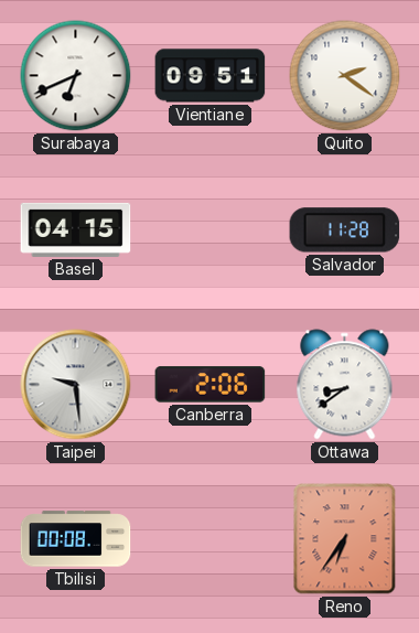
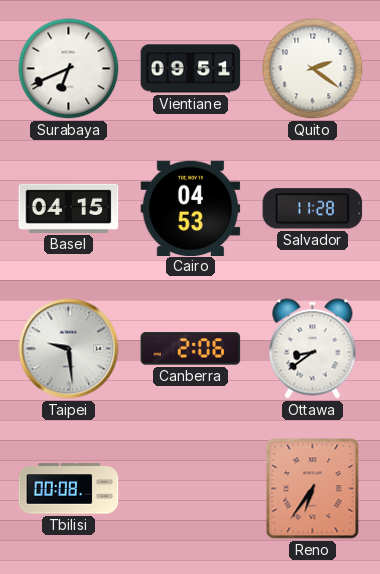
Cairo: none -> 04:53
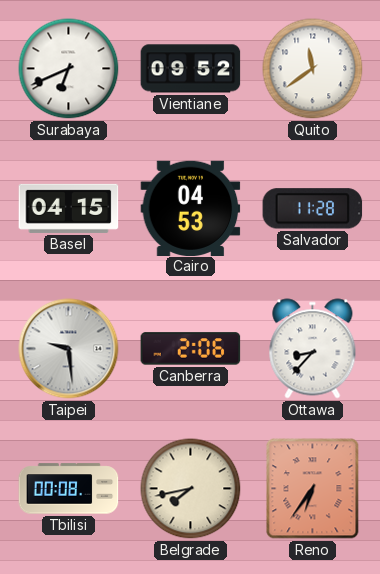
Vientiane: 09:51 -> 09:52
Quito: 2:21 -> 11:39
Ottawa: 8:39 -> 8:37
Belgrade: none -> 7:43
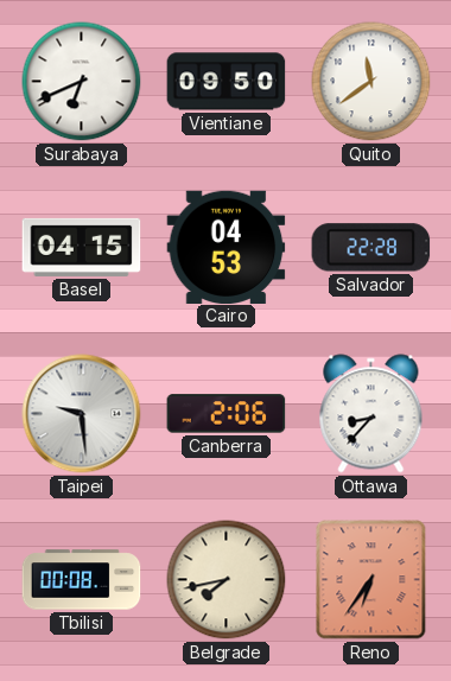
Vientiane: 09:52 -> 09:50
Salvador: 11:28 -> 22:28
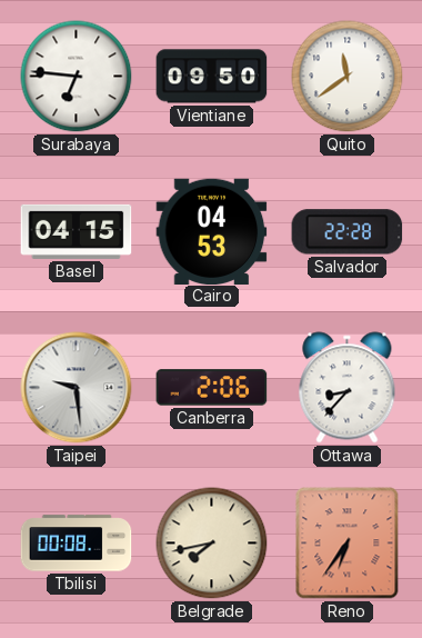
Surabaya: 6:41 -> 6:46
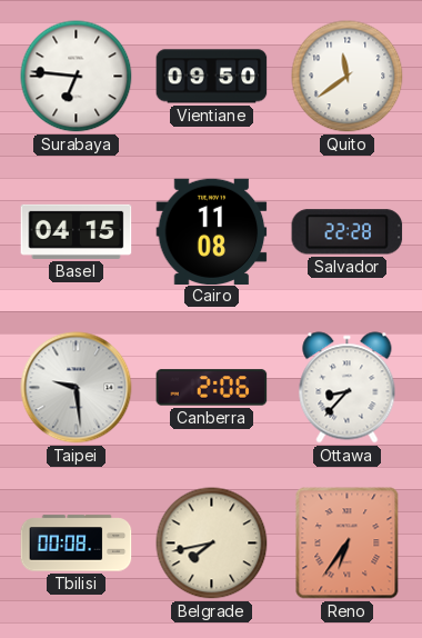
Cairo: 04:53 -> 11:08
